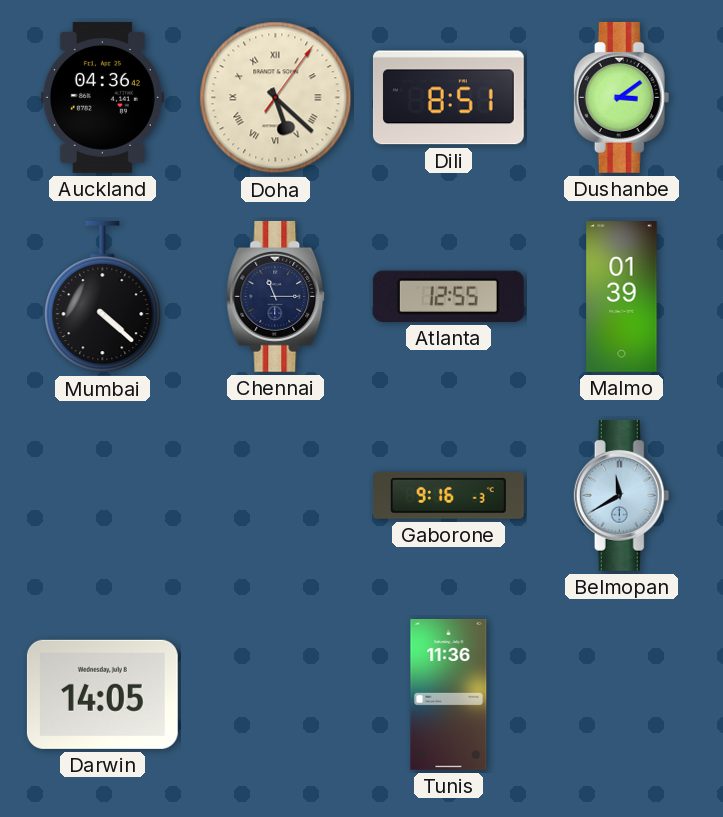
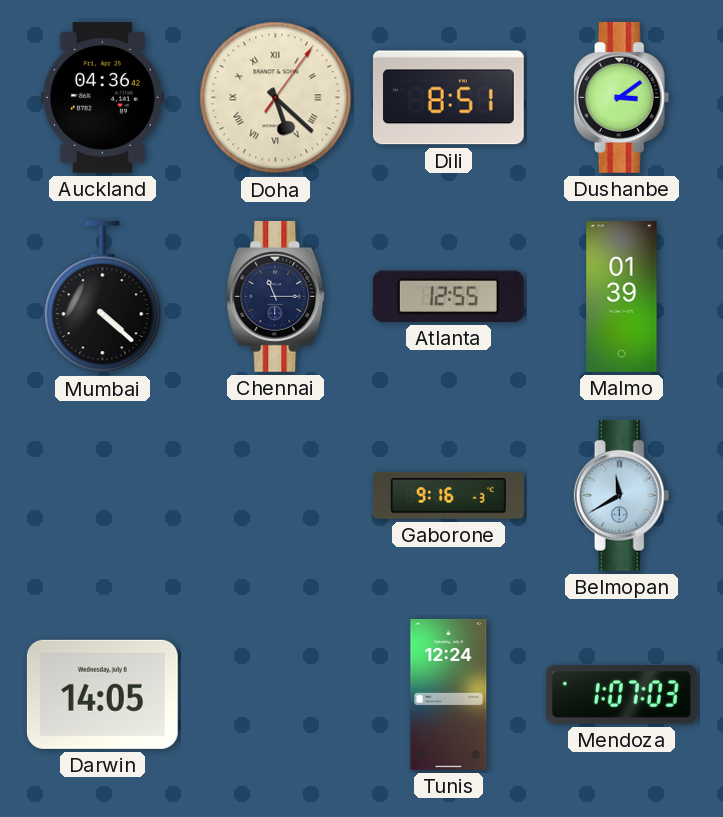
Tunis: 11:36 -> 12:24
Mendoza: none -> 1:07
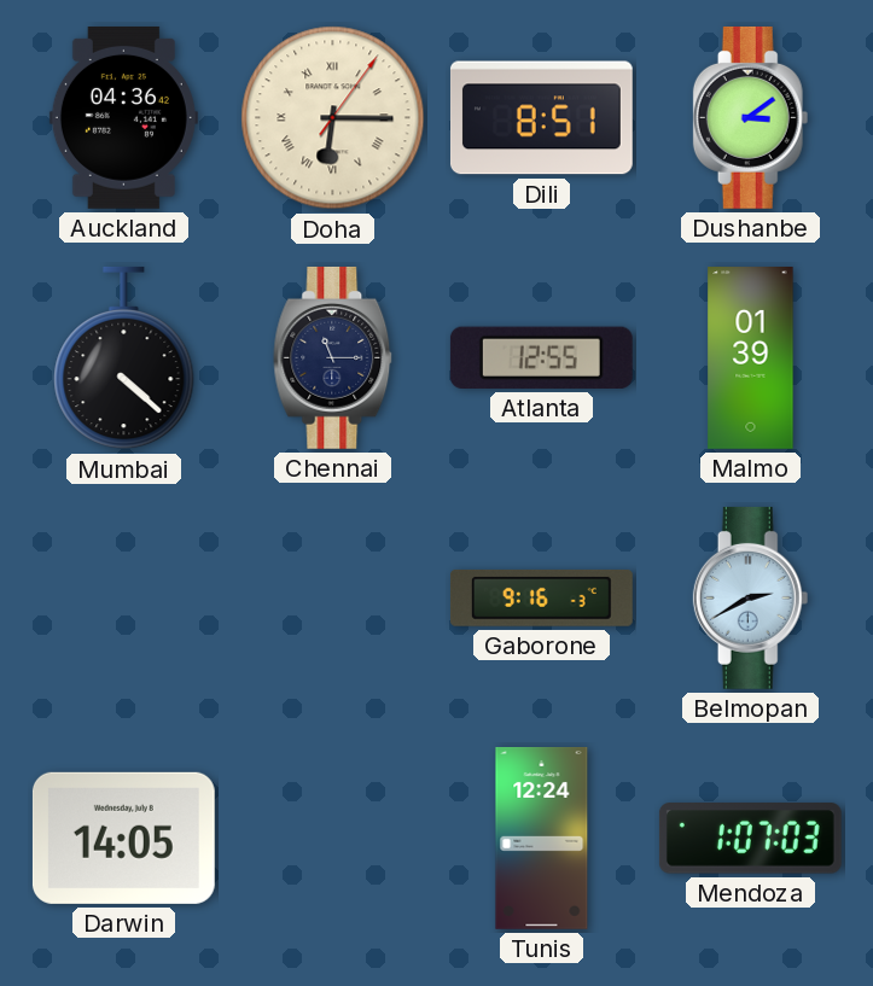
Doha: 5:22 -> 6:15
Belmopan: 11:40 -> 2:40
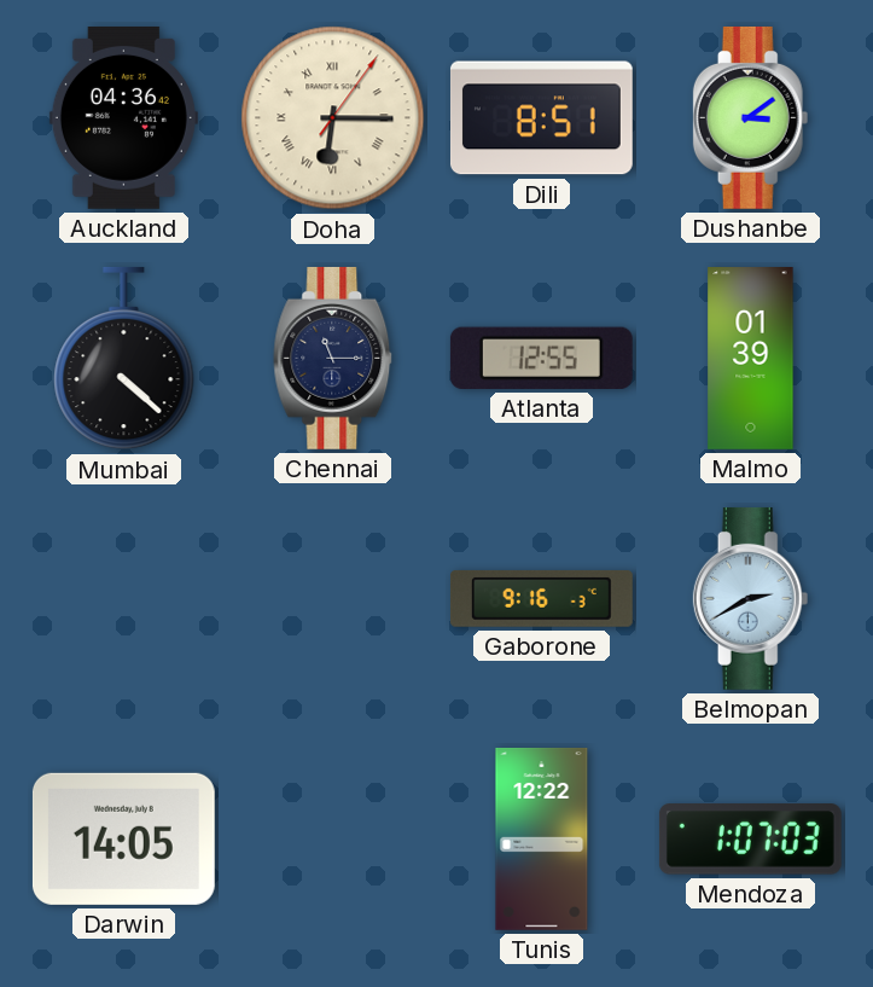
Tunis: 12:24 -> 12:22
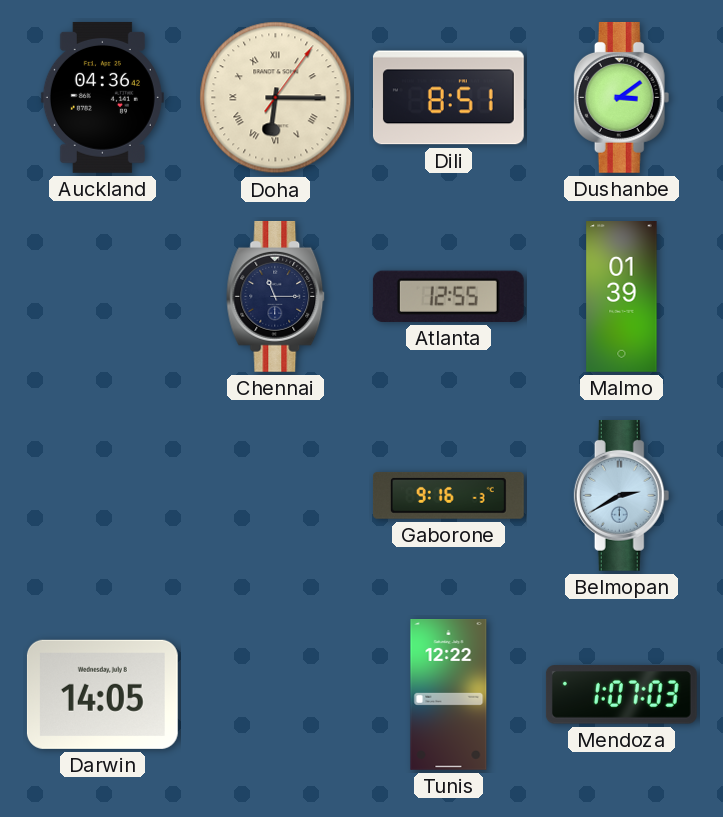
Mumbai: 4:22 -> none
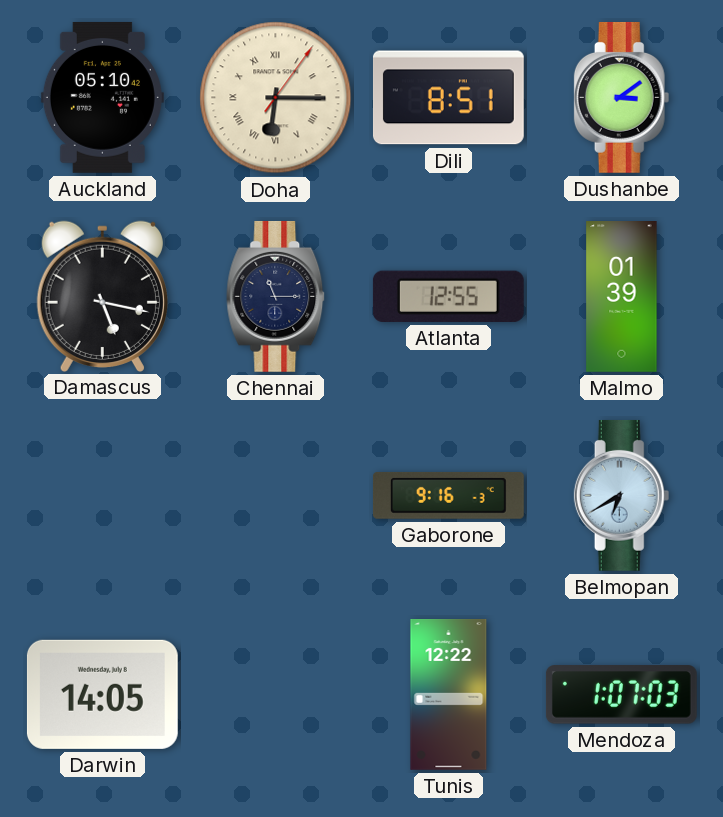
Auckland: 04:36 -> 05:10
Damascus: none -> 5:17
Belmopan: 2:40 -> 6:40
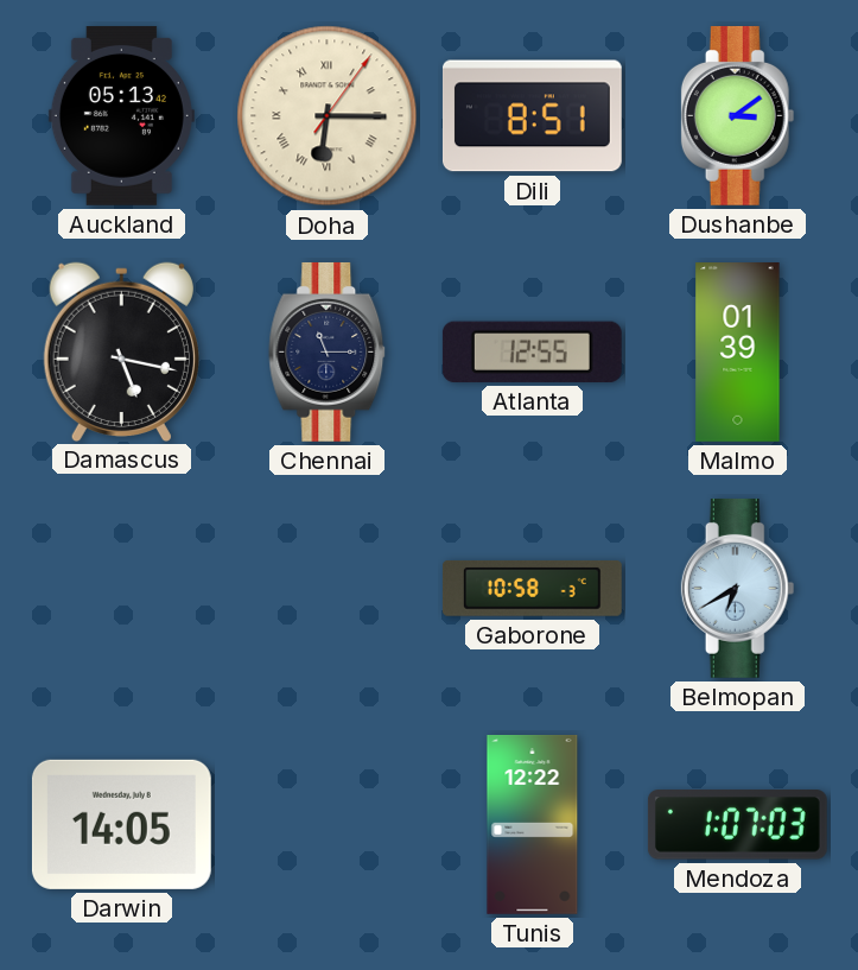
Auckland: 05:10 -> 05:13
Gaborone: 9:16 -> 10:58
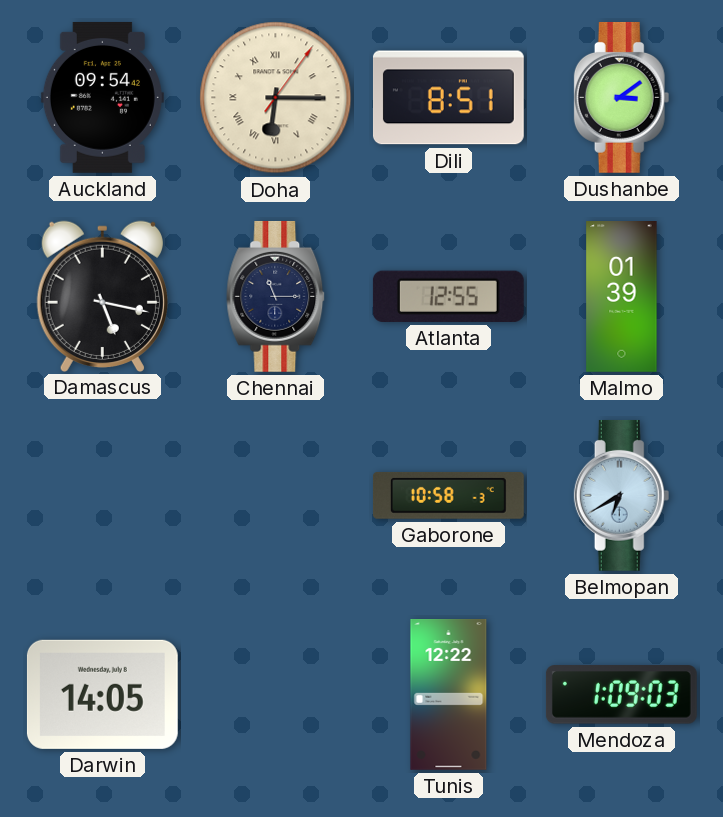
Auckland: 05:13 -> 09:54
Mendoza: 1:07 -> 1:09
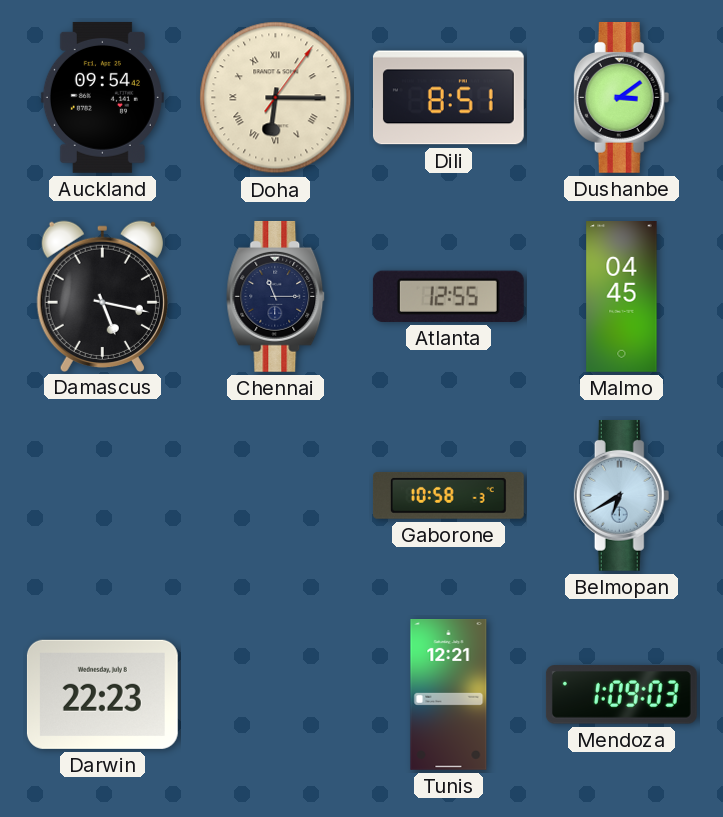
Malmo: 01:39 -> 04:45
Darwin: 14:05 -> 22:23
Tunis: 12:22 -> 12:21
